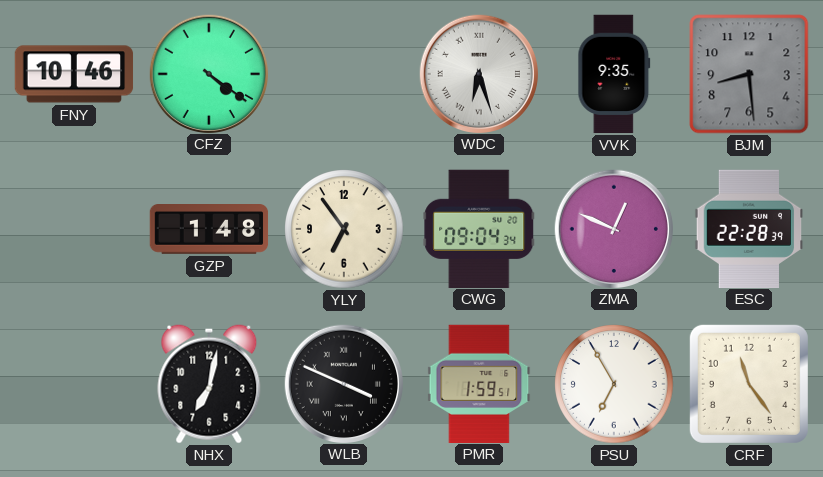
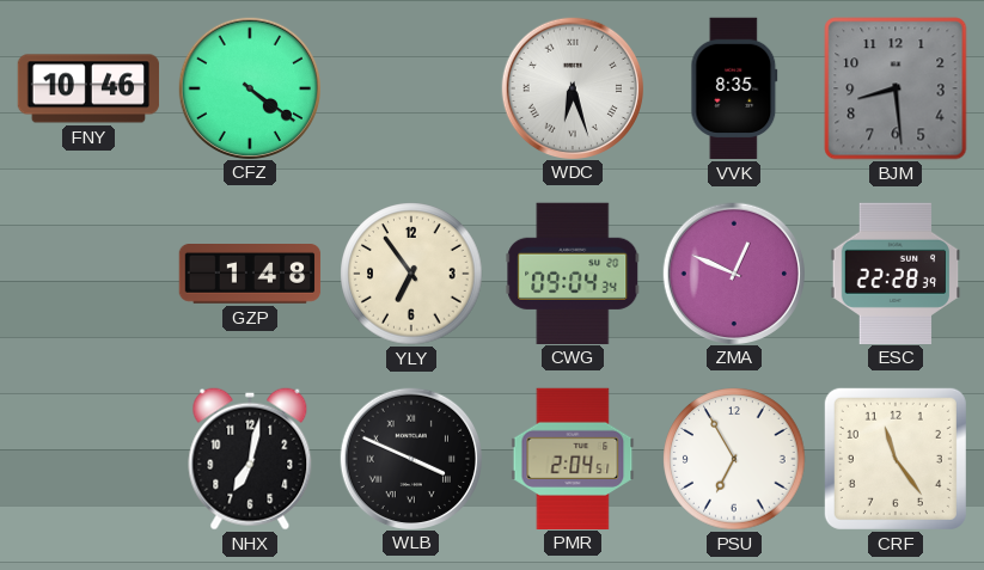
VVK: 9:35 -> 8:35
PMR: 1:59 -> 2:04
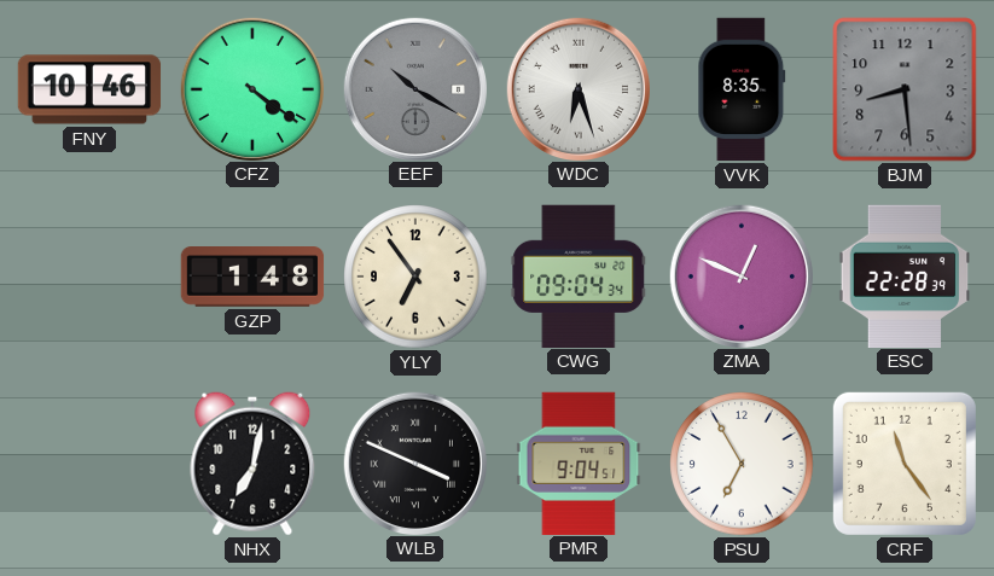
EEF: none -> 10:20
PMR: 2:04 -> 9:04
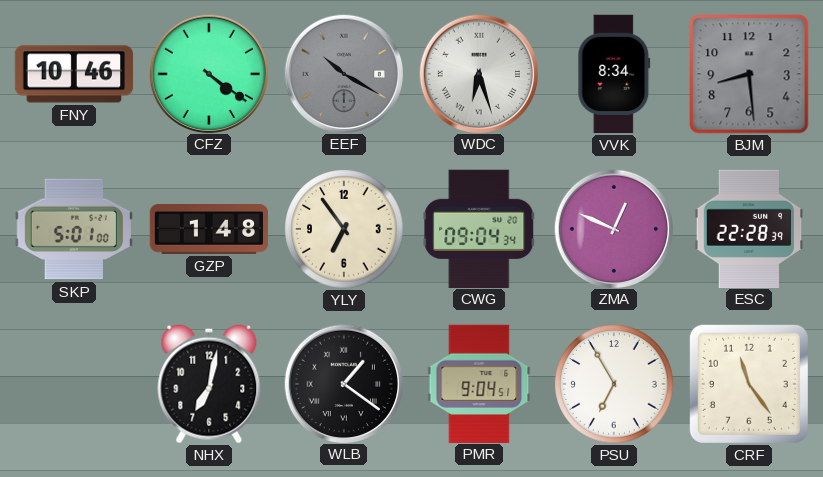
VVK: 8:35 -> 8:34
SKP: none -> 5:01
WLB: 3:49 -> 1:21
